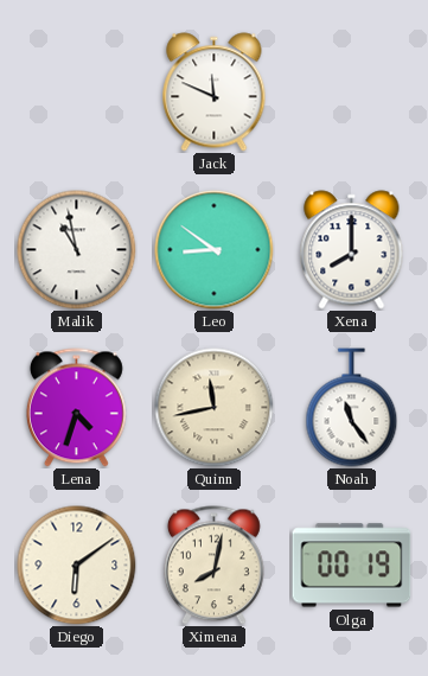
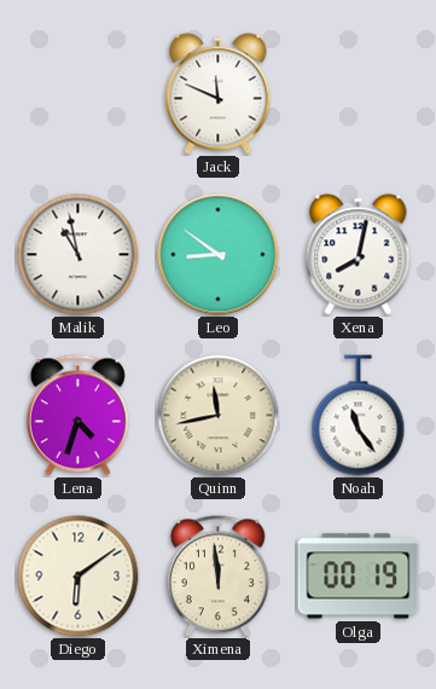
Xena: 8:00 -> 8:02
Ximena: 8:02 -> 11:59
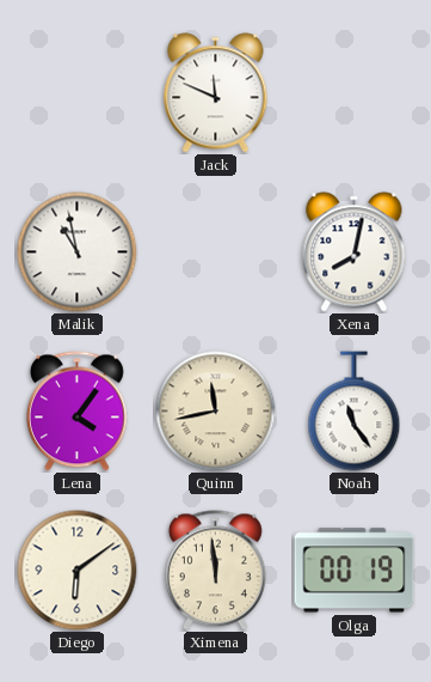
Leo: 8:51 -> none
Lena: 4:33 -> 4:06
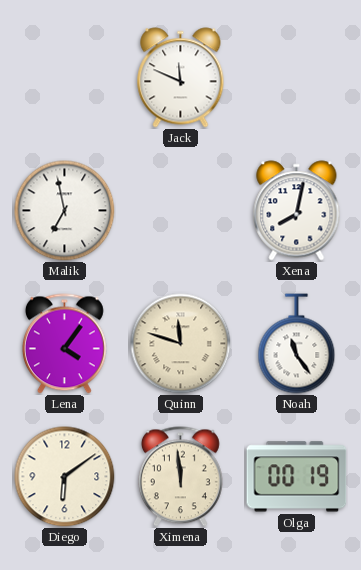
Malik: 10:58 -> 6:58
Quinn: 11:43 -> 11:48
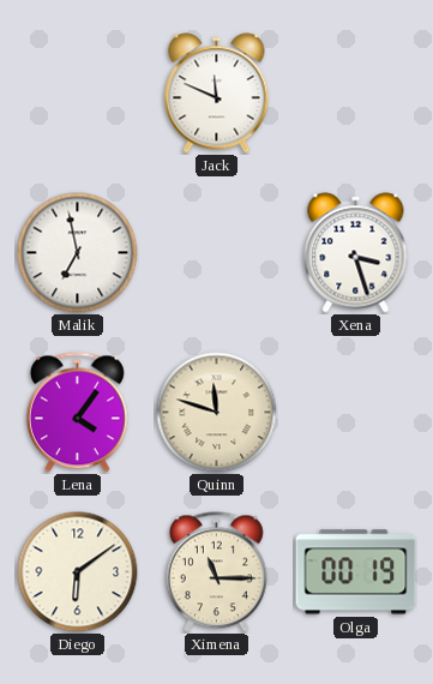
Xena: 8:02 -> 3:27
Noah: 11:24 -> none
Ximena: 11:59 -> 11:15
